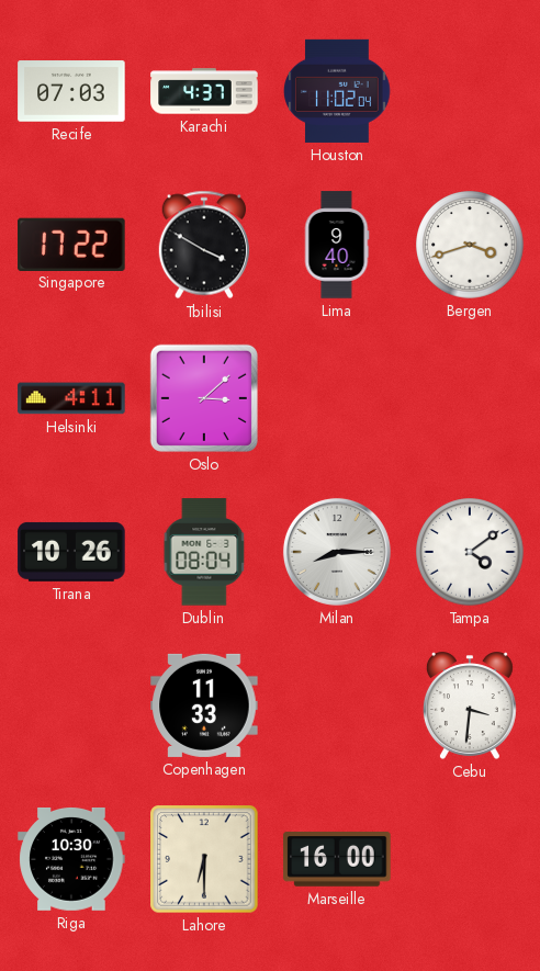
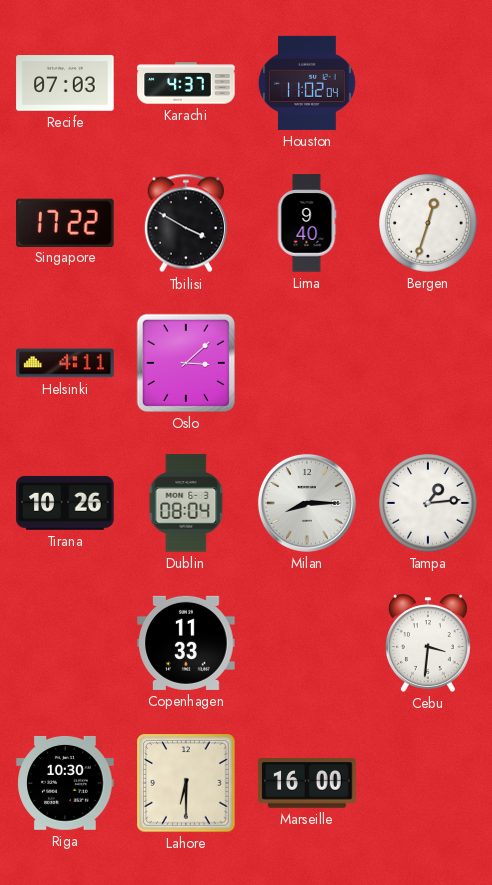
Bergen: 3:42 -> 12:33
Tampa: 4:09 -> 1:14
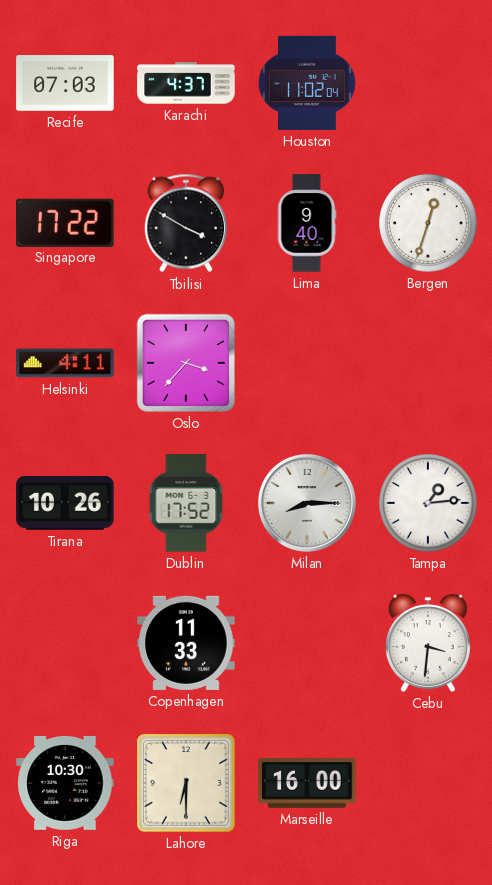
Oslo: 3:08 -> 3:37
Dublin: 08:04 -> 17:52
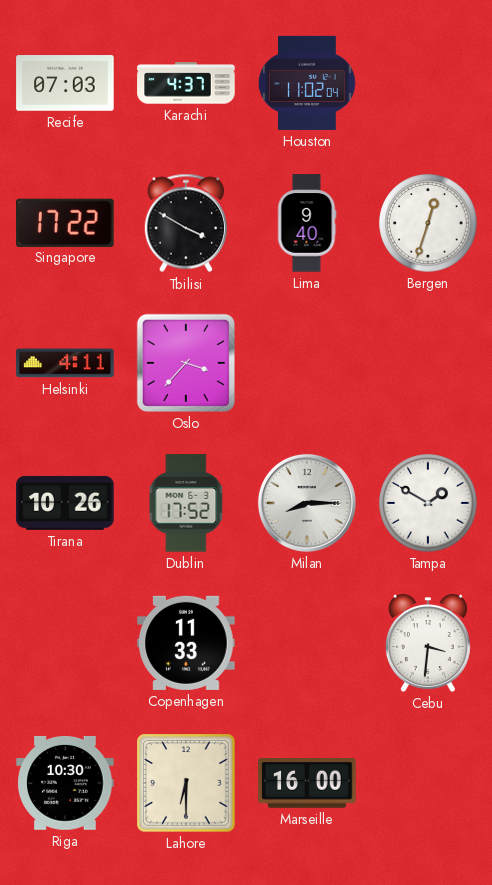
Tampa: 1:14 -> 1:50
